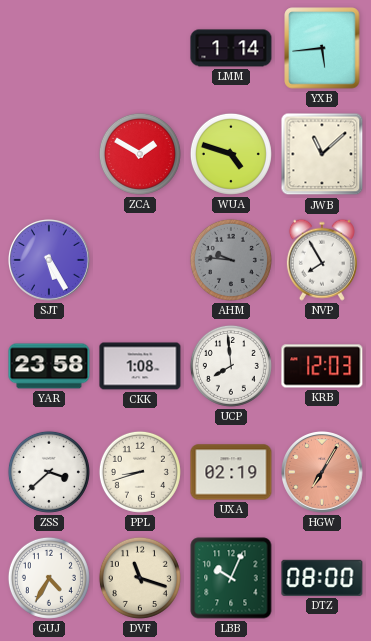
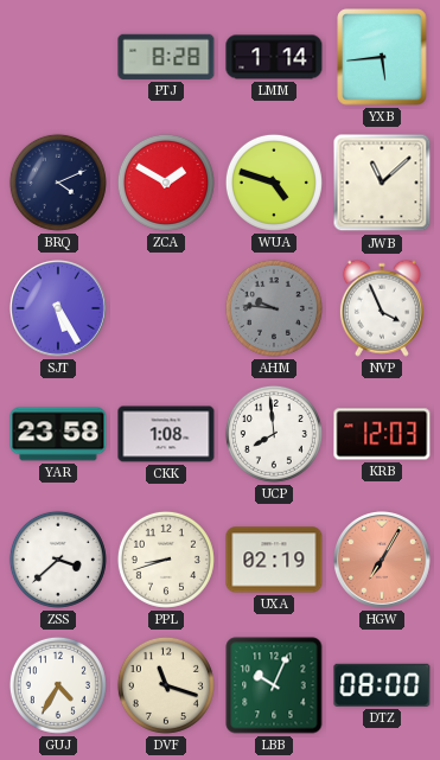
PTJ: none -> 8:28
BRQ: none -> 4:11
NVP: 7:55 -> 3:56
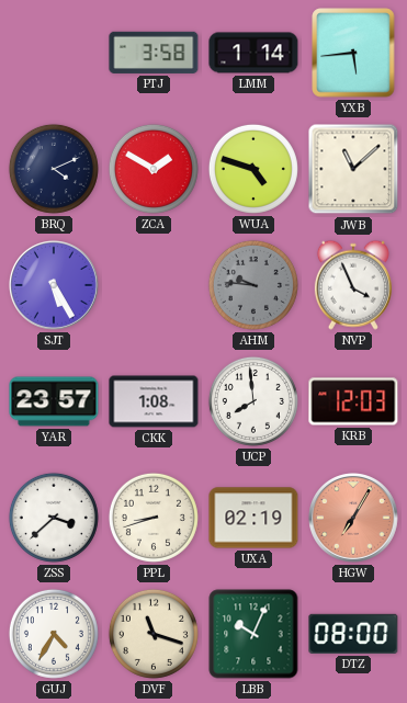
PTJ: 8:28 -> 3:58
YAR: 23:58 -> 23:57
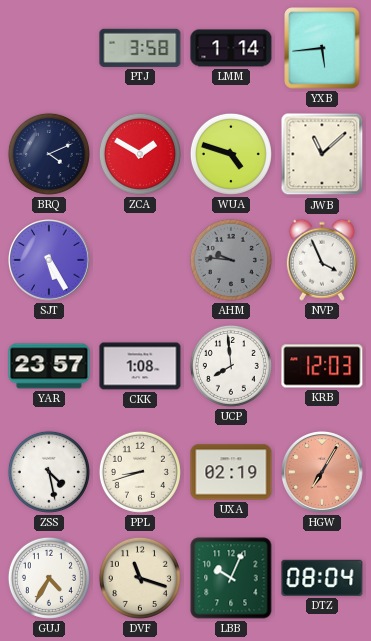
ZSS: 3:38 -> 4:28
DTZ: 08:00 -> 08:04
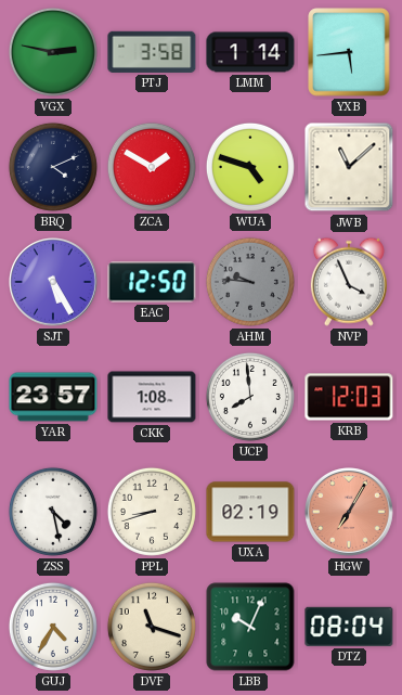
VGX: none -> 2:47
EAC: none -> 12:50
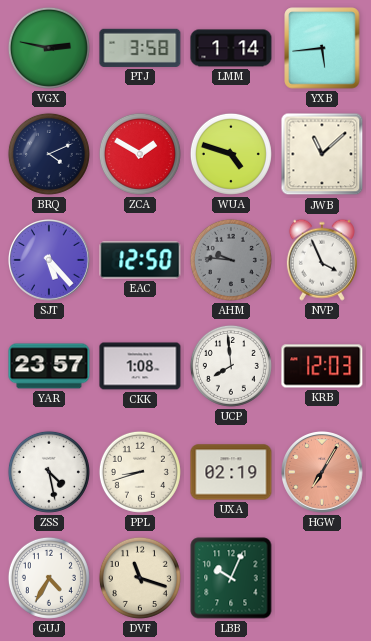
SJT: 5:25 -> 5:23
DTZ: 08:04 -> none
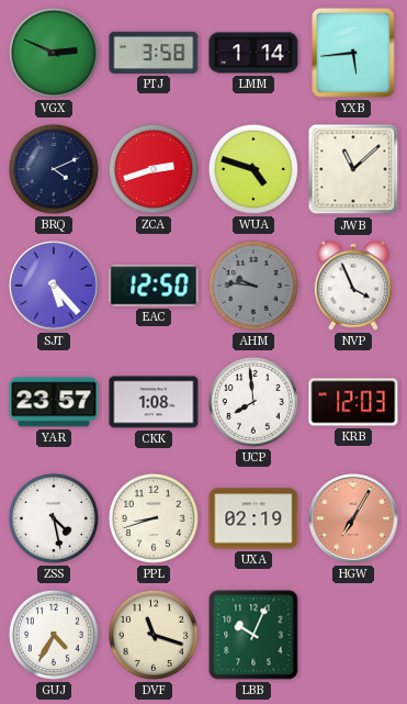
VGX: 2:47 -> 2:49
ZCA: 1:50 -> 2:42
